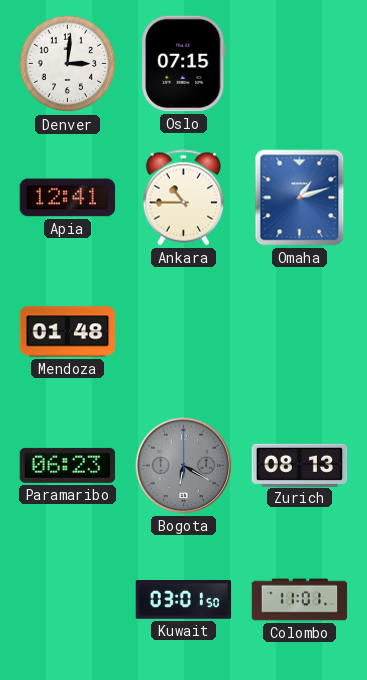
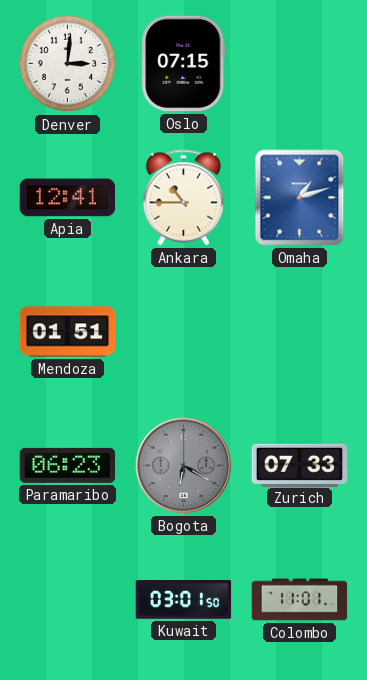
Mendoza: 01:48 -> 01:51
Zurich: 08:13 -> 07:33
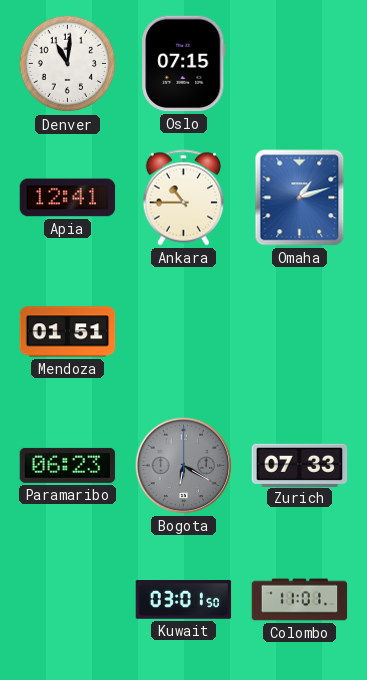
Denver: 3:01 -> 11:01
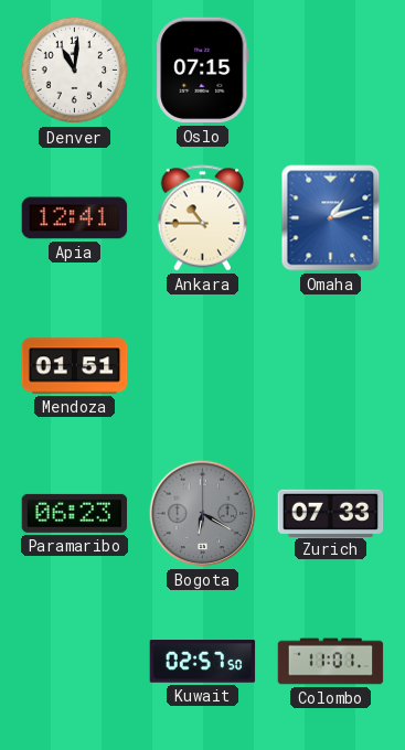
Kuwait: 03:01 -> 02:57
